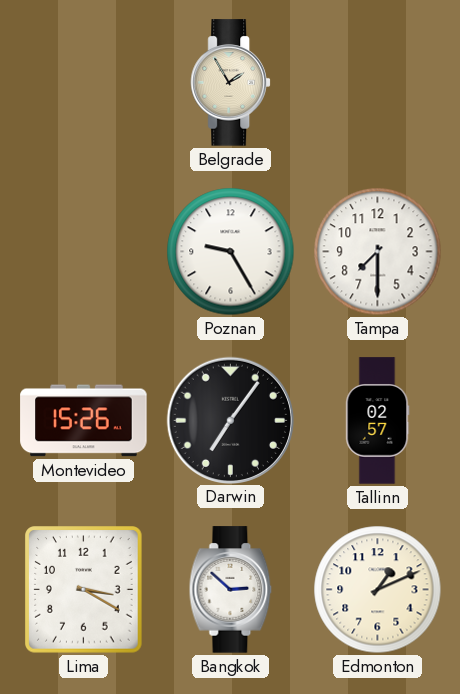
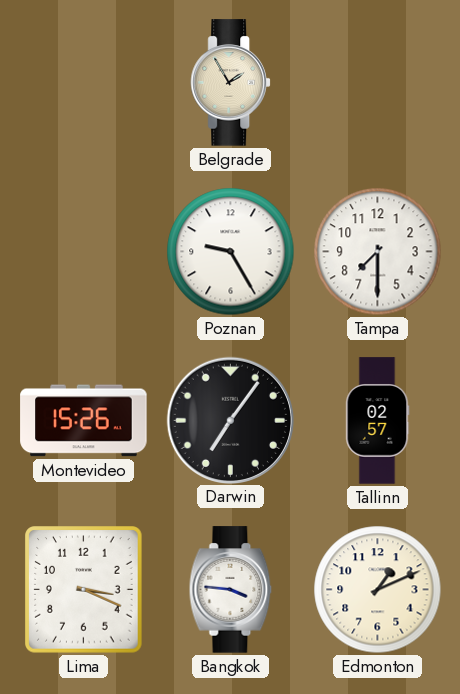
Lima: 3:20 -> 3:19
Bangkok: 2:52 -> 3:46
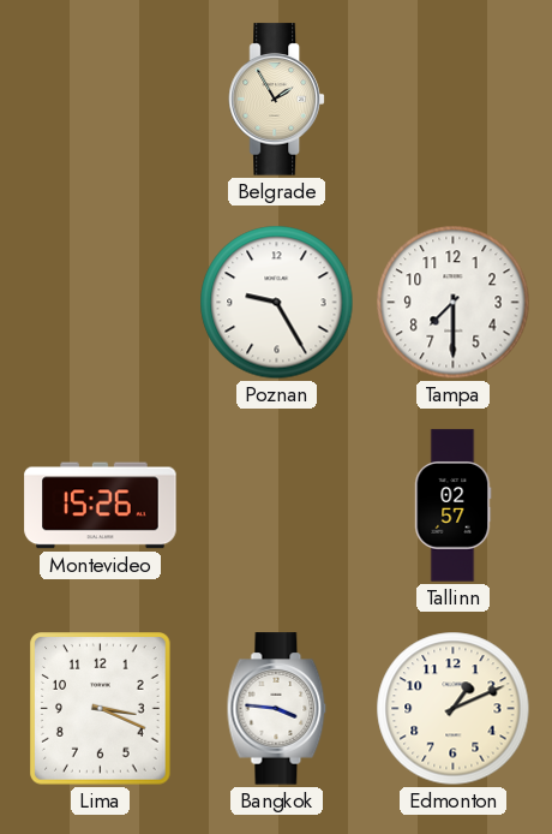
Darwin: 7:06 -> none
